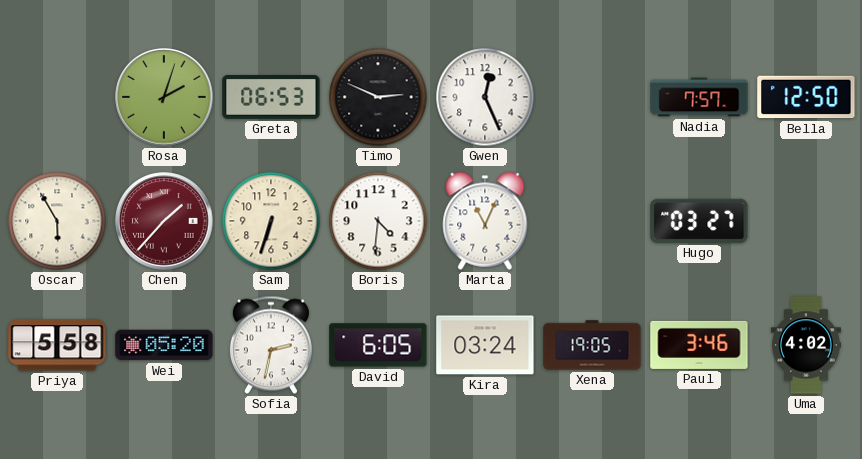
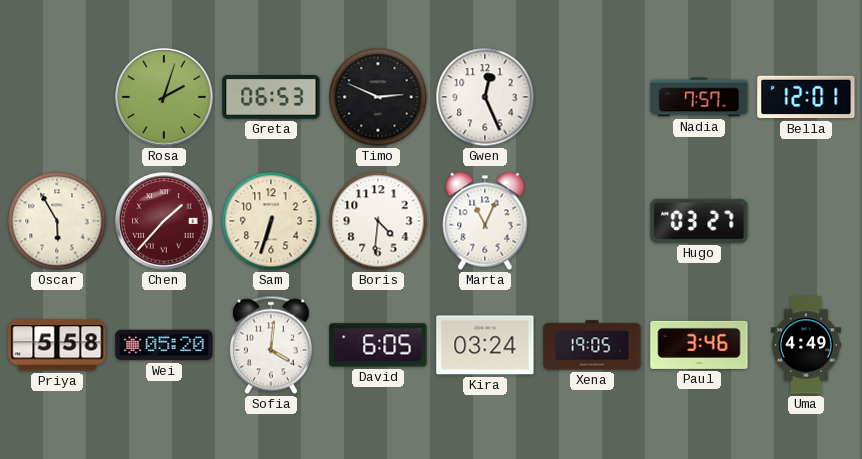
Bella: 12:50 -> 12:01
Sofia: 2:32 -> 4:01
Uma: 4:02 -> 4:49
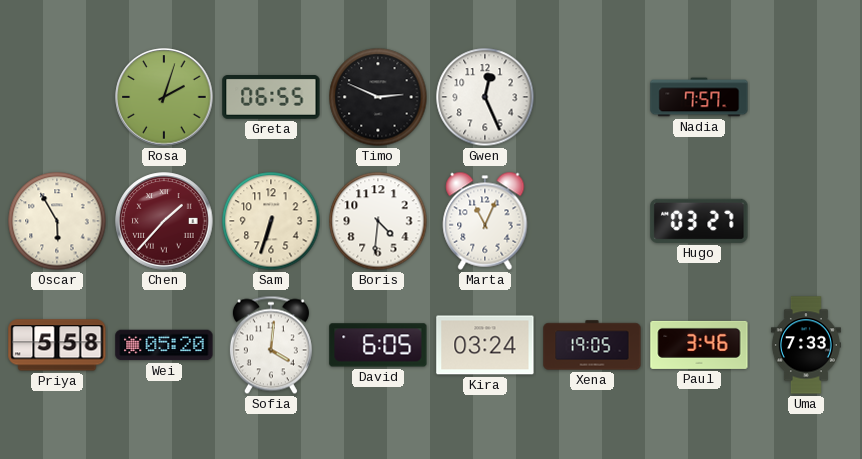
Greta: 06:53 -> 06:55
Bella: 12:01 -> none
Uma: 4:49 -> 7:33
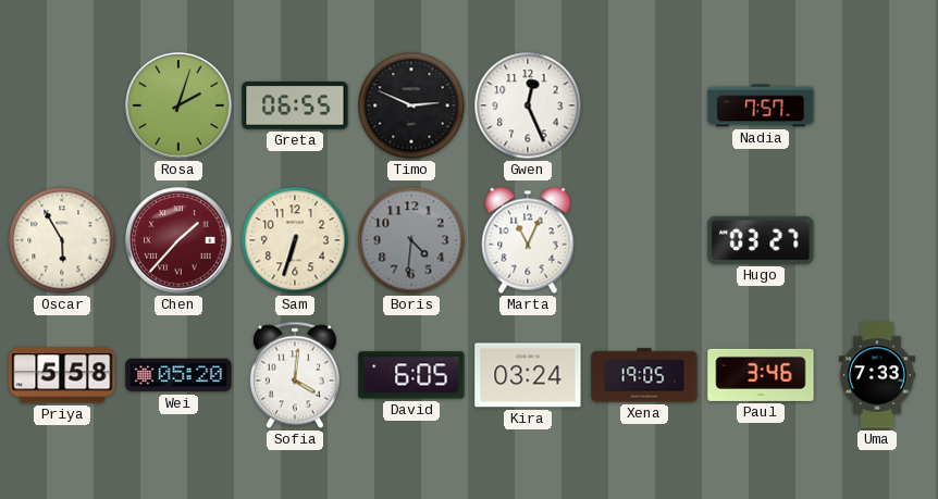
Boris dial: white -> grey
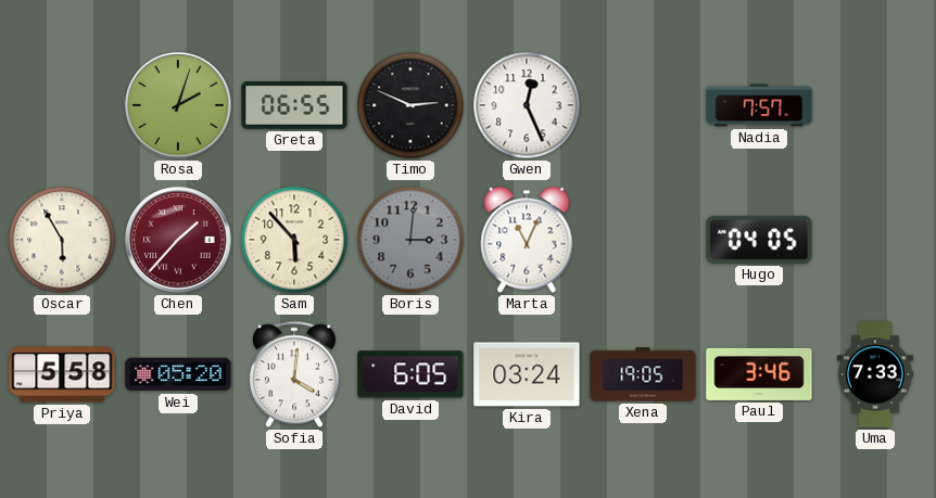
Sam: 6:33 -> 5:53
Boris: 4:31 -> 3:01
Hugo: 03:27 -> 04:05
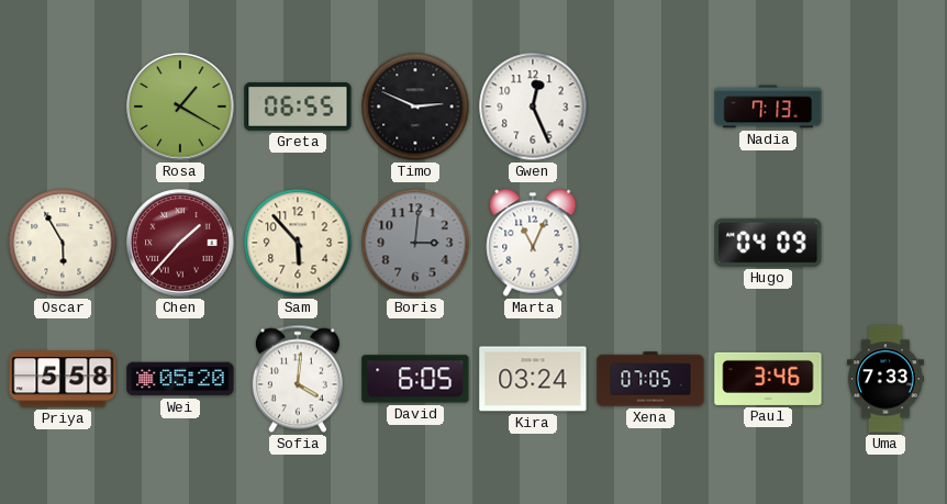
Rosa: 2:03 -> 1:20
Nadia: 7:57 -> 7:13
Hugo: 04:05 -> 04:09
Xena: 19:05 -> 07:05
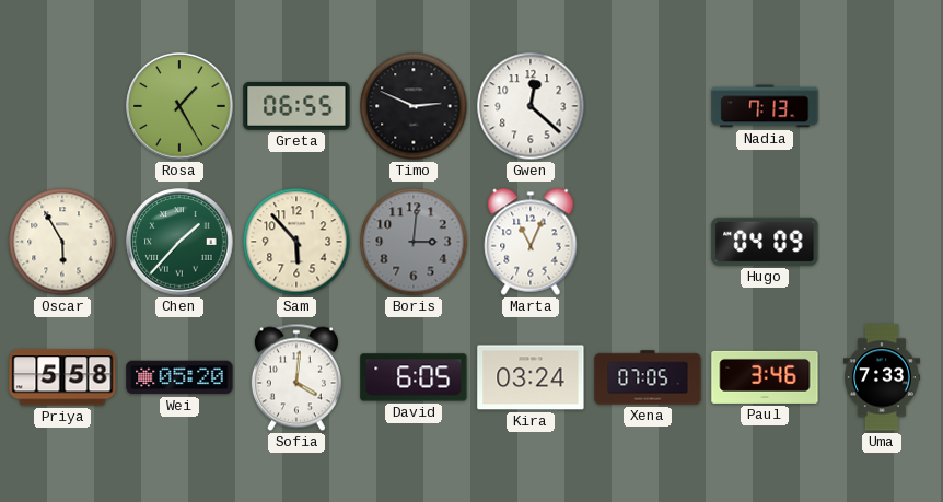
Rosa: 1:20 -> 1:25
Gwen: 12:26 -> 12:22
Chen dial: burgundy -> green
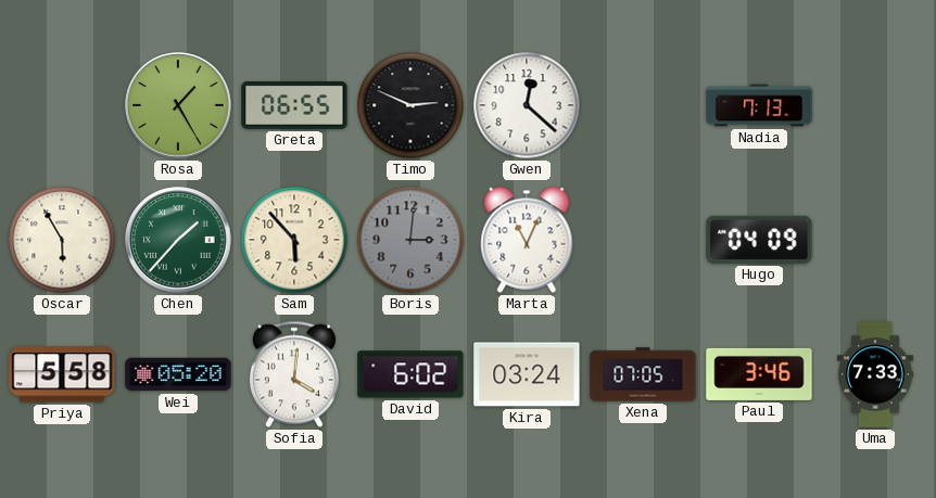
David: 6:05 -> 6:02
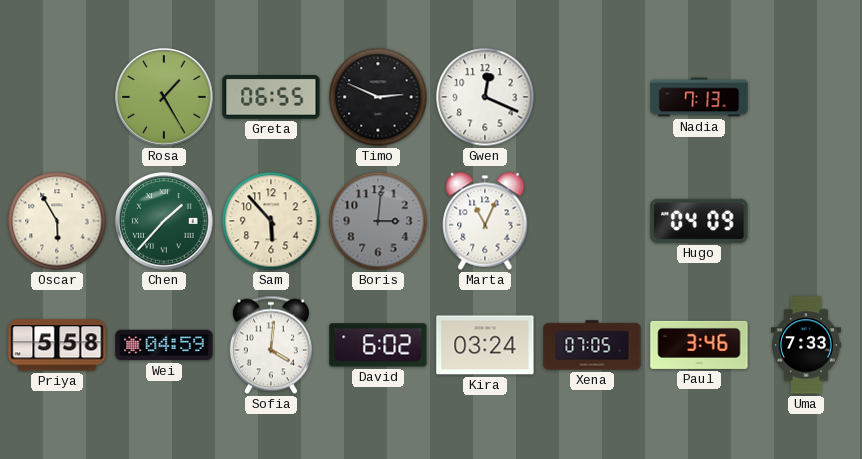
Gwen: 12:22 -> 12:19
Wei: 05:20 -> 04:59
